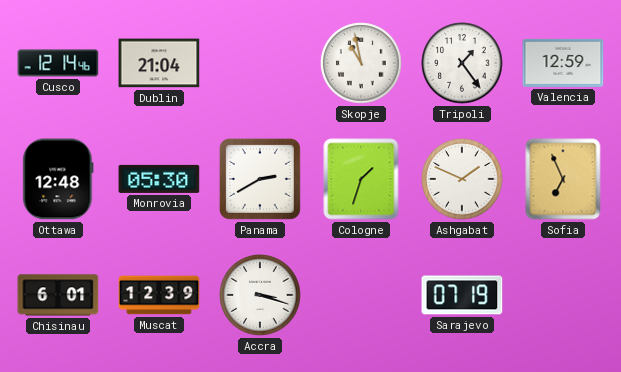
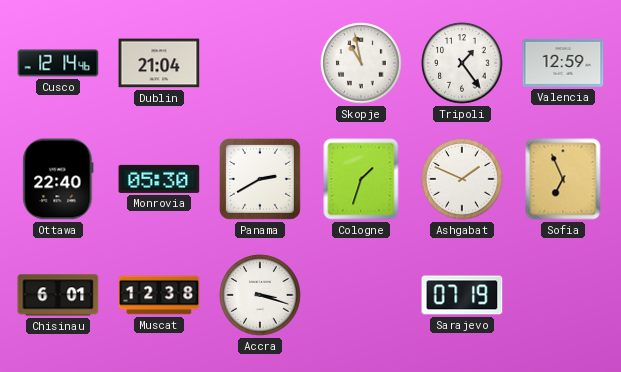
Ottawa: 12:48 -> 22:40
Muscat: 12:39 -> 12:38
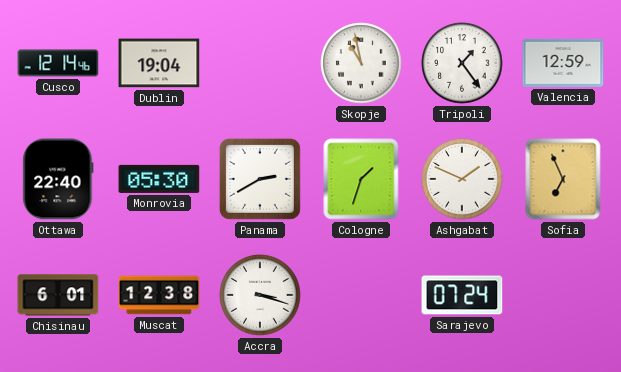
Dublin: 21:04 -> 19:04
Sarajevo: 07:19 -> 07:24
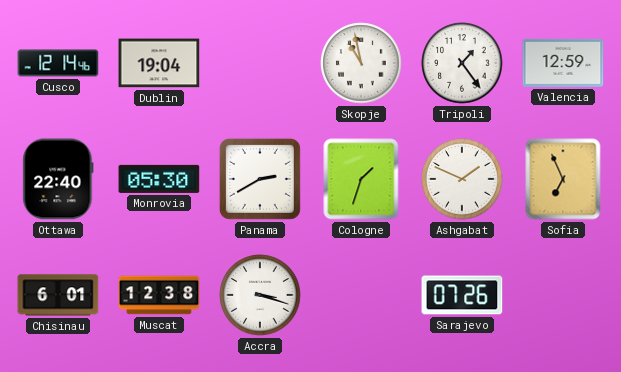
Sarajevo: 07:24 -> 07:26
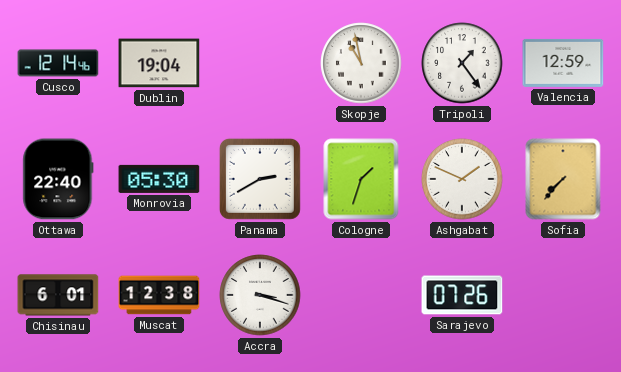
Sofia: 6:56 -> 7:37
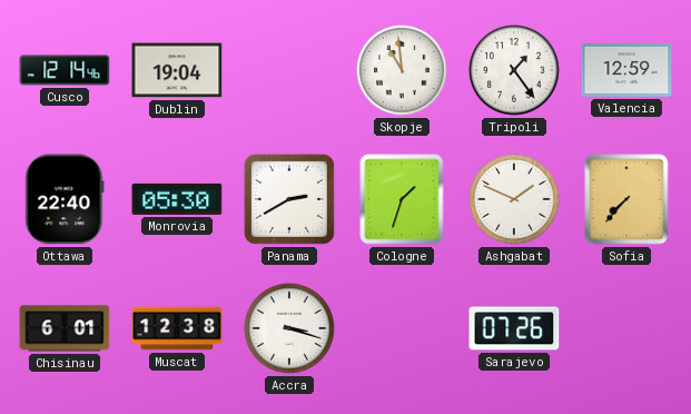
Skopje: 10:58 -> 10:59
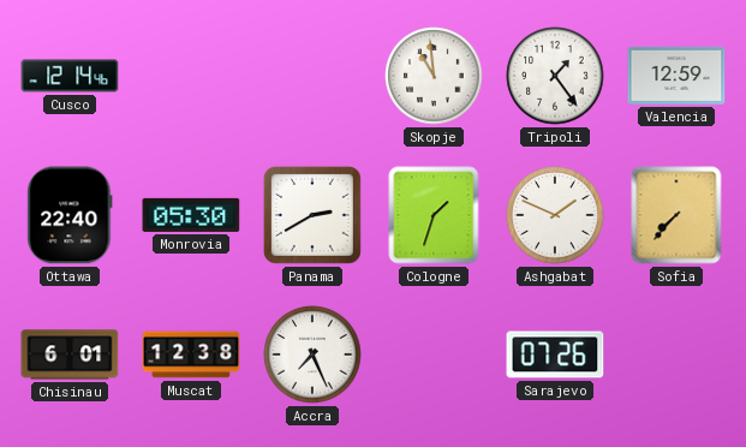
Dublin: 19:04 -> none
Accra: 3:18 -> 7:26
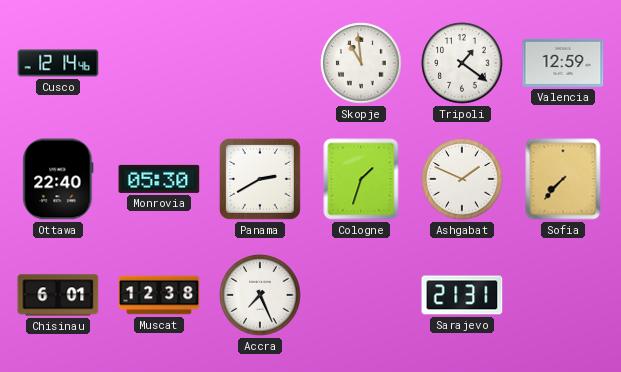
Tripoli: 1:24 -> 1:21
Sarajevo: 07:26 -> 21:31
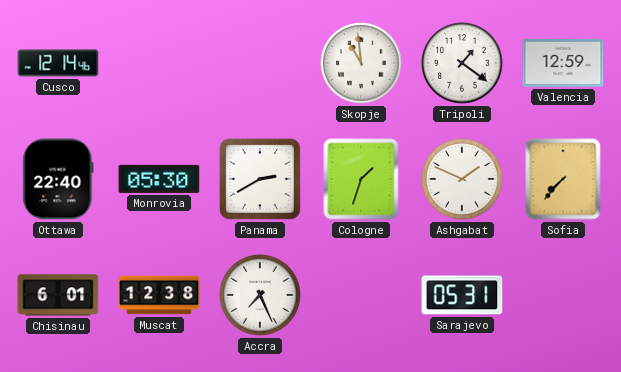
Sarajevo: 21:31 -> 05:31
